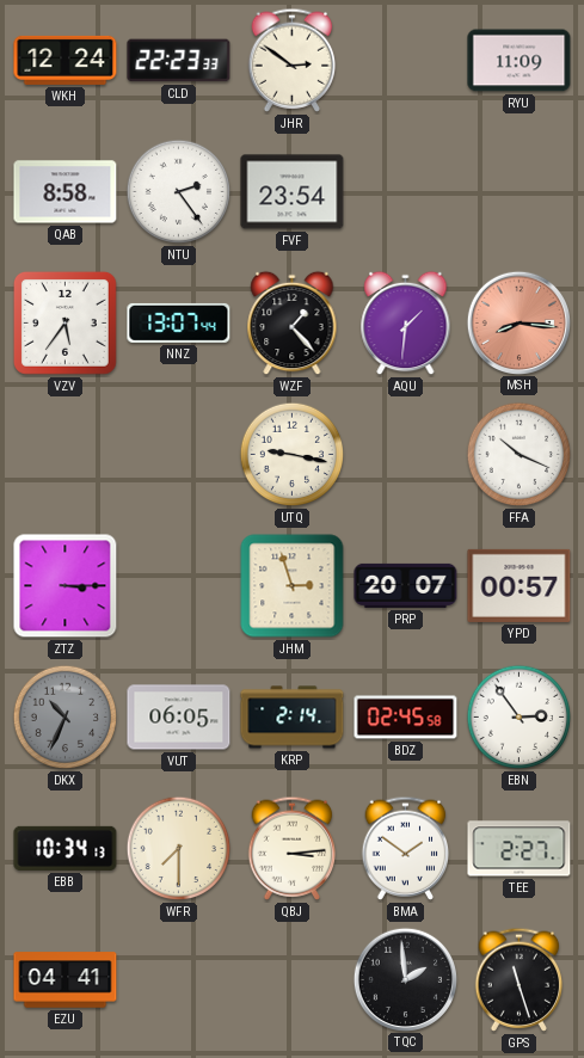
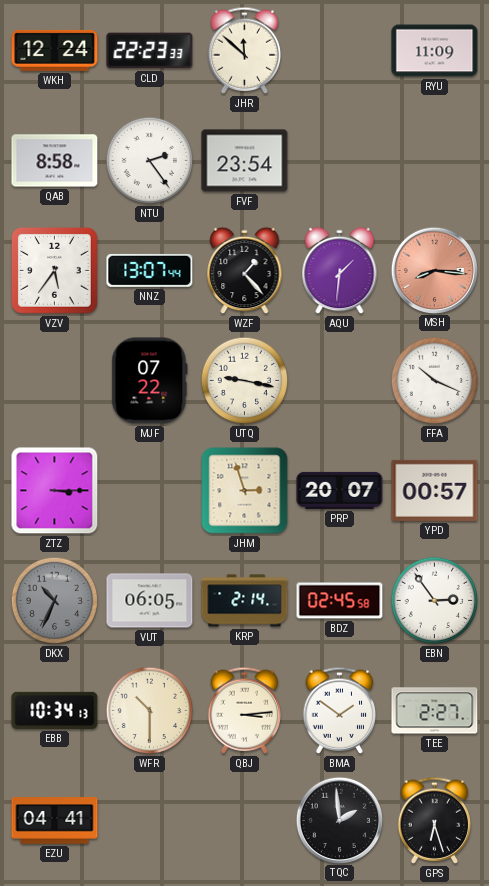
JHR: 2:51 -> 11:52
MJF: none -> 07:22
WFR: 7:30 -> 10:30
GPS: 11:27 -> 6:27
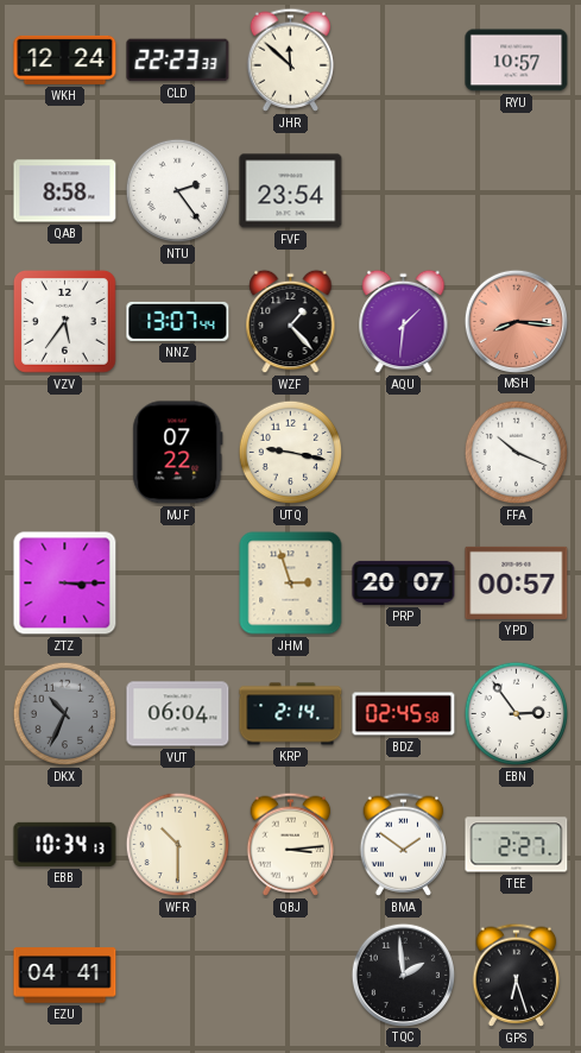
RYU: 11:09 -> 10:57
VUT: 06:05 -> 06:04
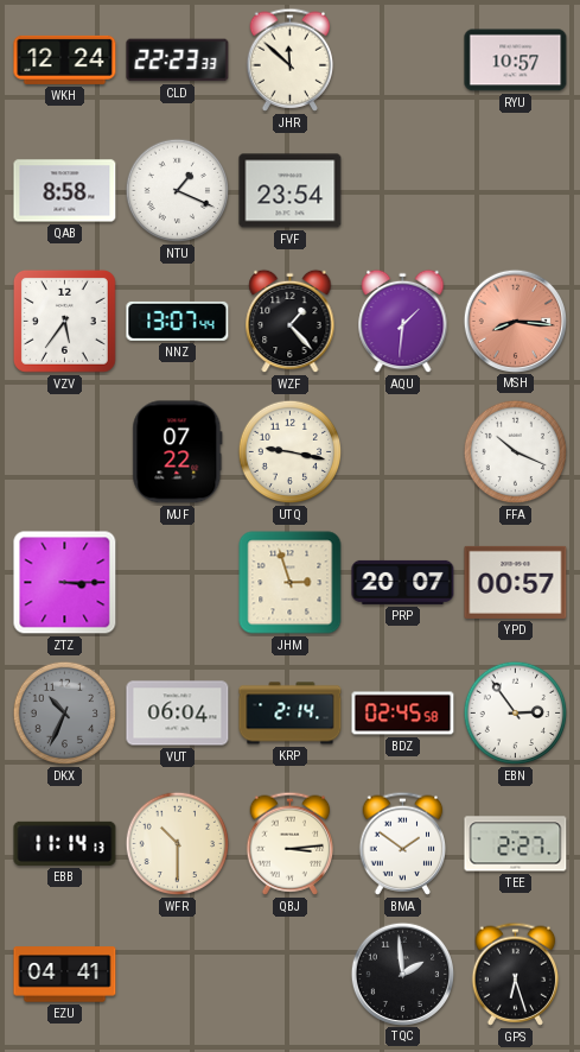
NTU: 2:24 -> 1:19
EBB: 10:34 -> 11:14
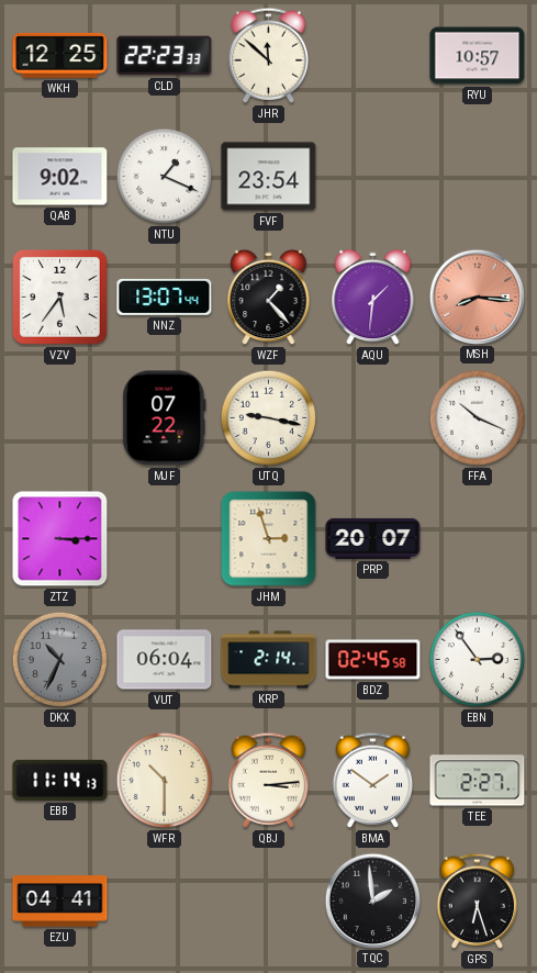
WKH: 12:24 -> 12:25
QAB: 8:58 -> 9:02
YPD: 00:57 -> none
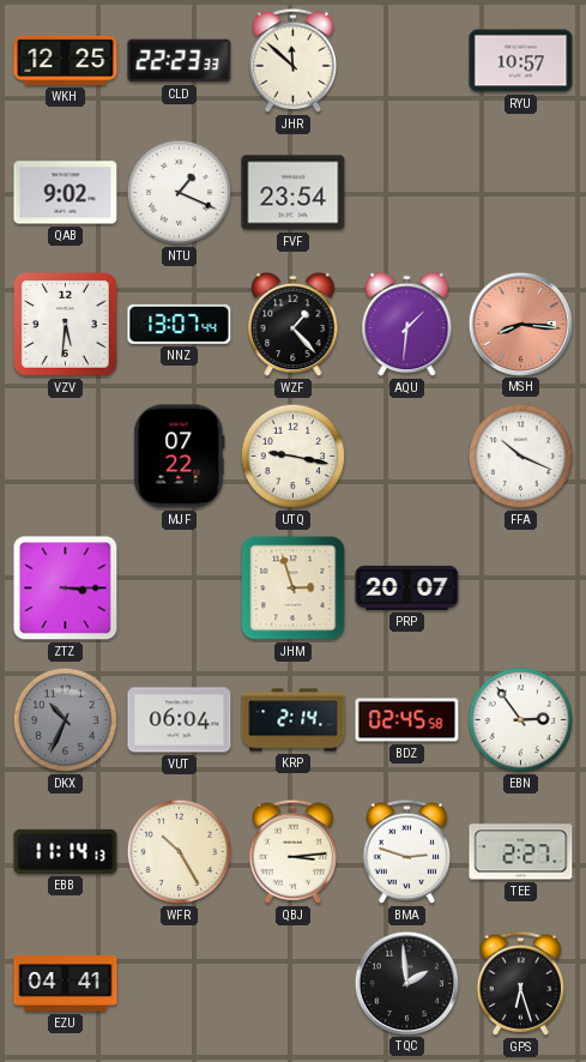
VZV: 5:36 -> 5:31
WFR: 10:30 -> 10:25
BMA: 1:51 -> 2:48
